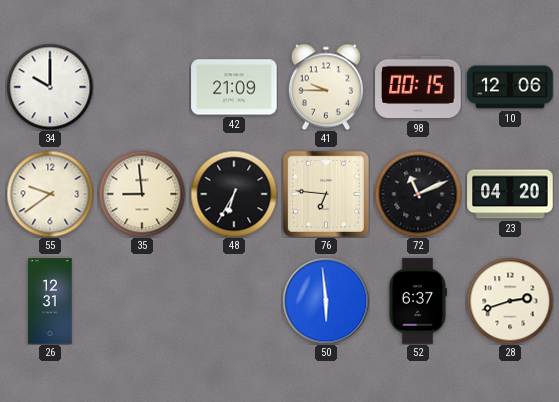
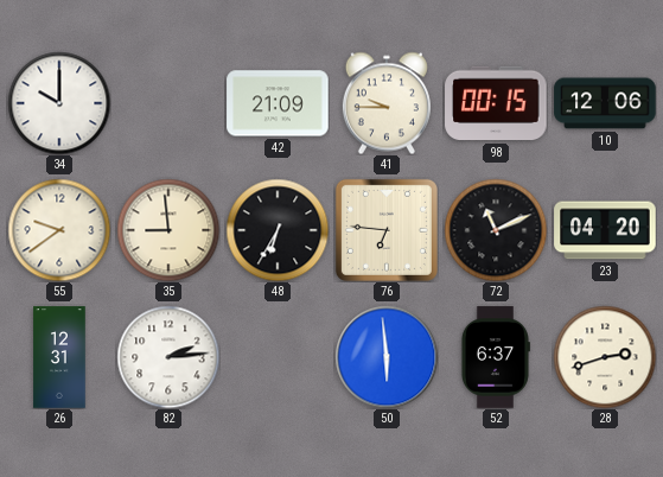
82: none -> 2:14
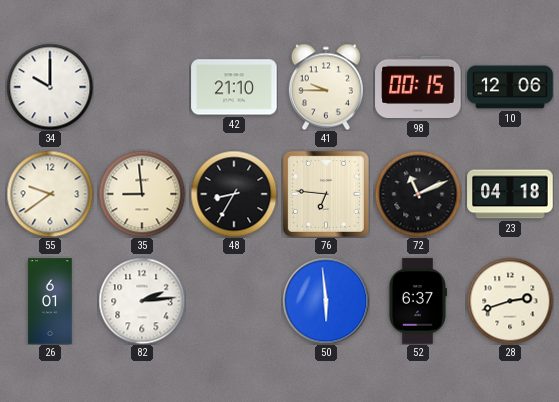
42: 21:09 -> 21:10
48: 6:35 -> 8:35
23: 04:20 -> 04:18
26: 12:31 -> 6:01
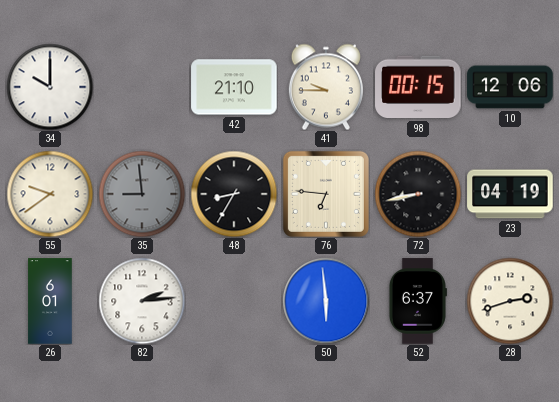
35 dial: cream -> grey
72: 11:11 -> 8:43
23: 04:18 -> 04:19
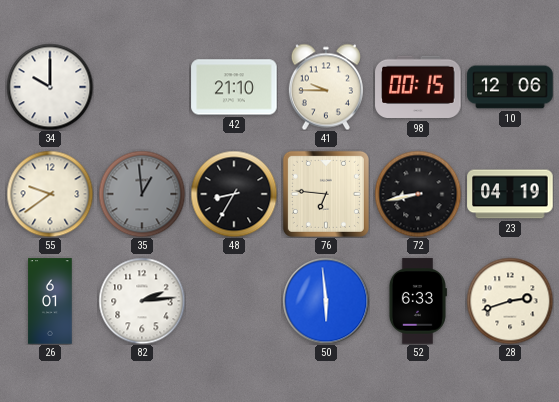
35: 8:59 -> 12:59
52: 6:37 -> 6:33
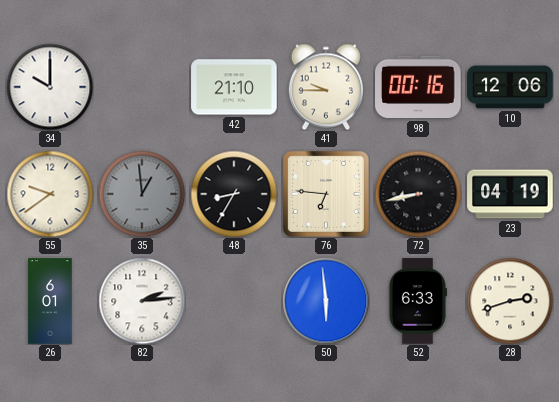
98: 00:15 -> 00:16
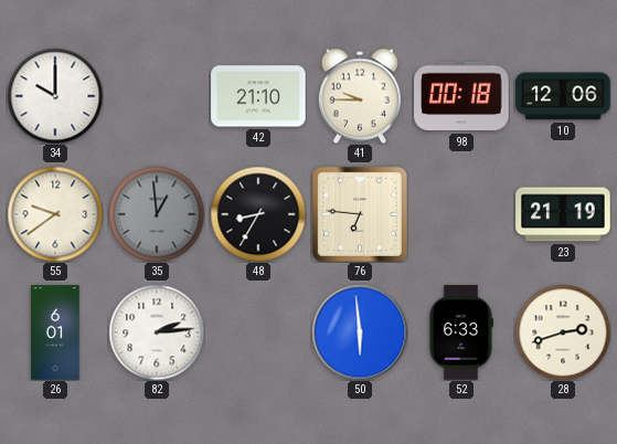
98: 00:16 -> 00:18
72: 8:43 -> none
23: 04:19 -> 21:19
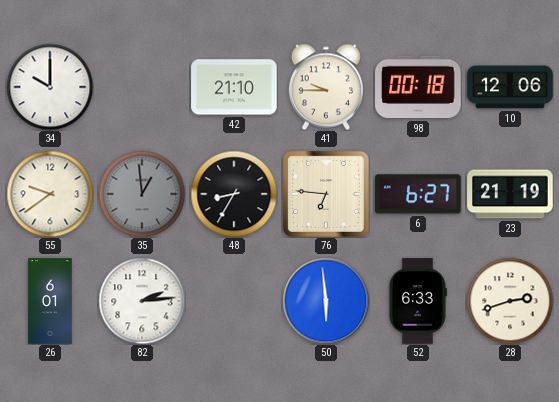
6: none -> 6:27
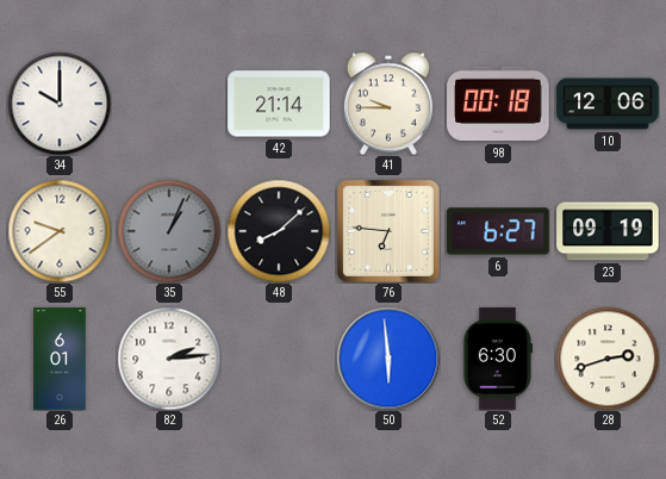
42: 21:10 -> 21:14
35: 12:59 -> 1:04
48: 8:35 -> 8:08
23: 21:19 -> 09:19
52: 6:33 -> 6:30
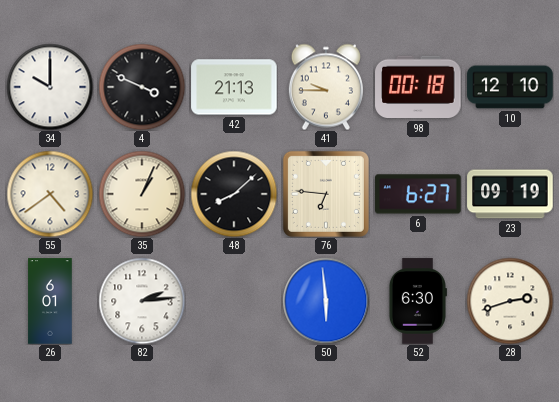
4: none -> 3:49
42: 21:14 -> 21:13
10: 12:06 -> 12:10
55: 9:39 -> 4:39
35 dial: grey -> cream
